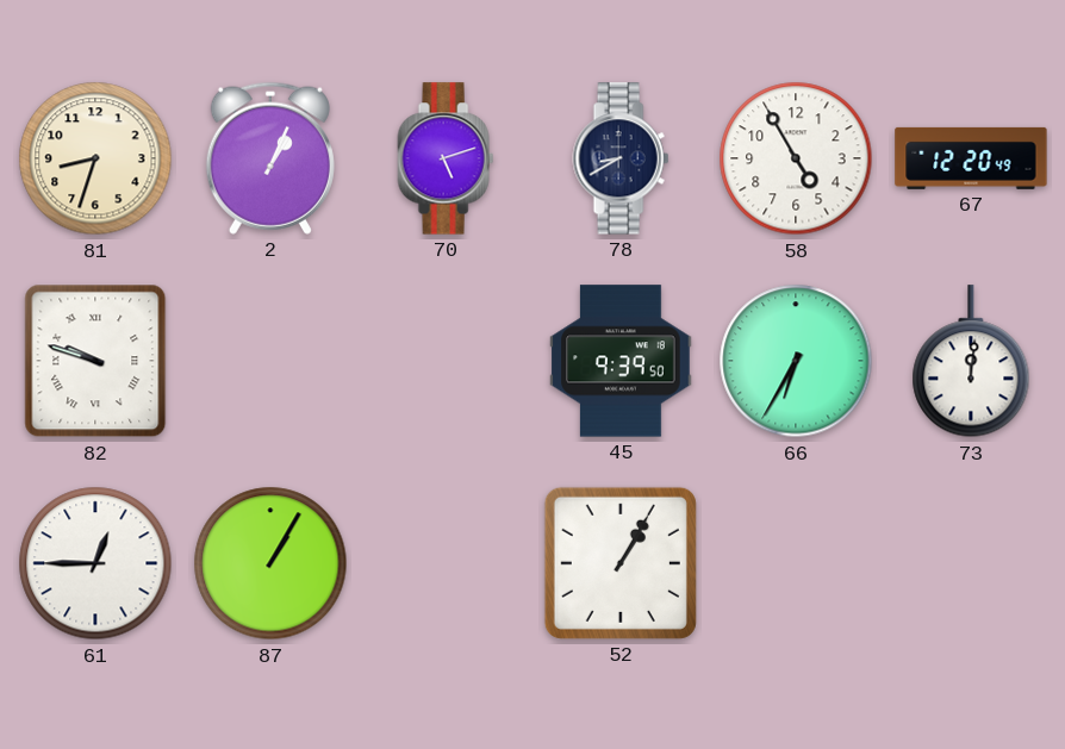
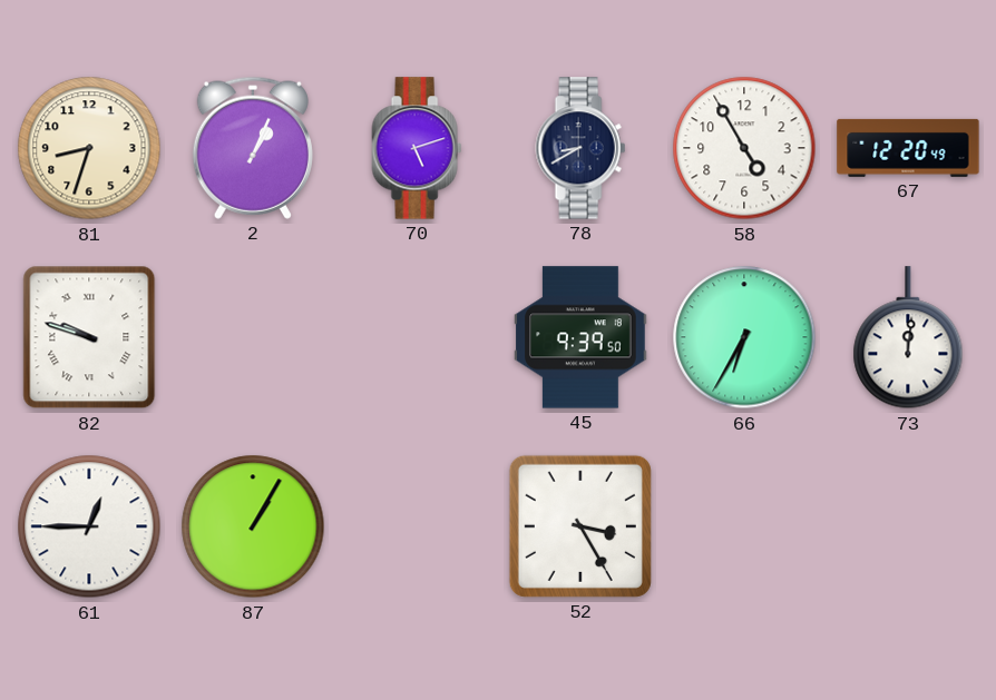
52: 1:05 -> 3:25
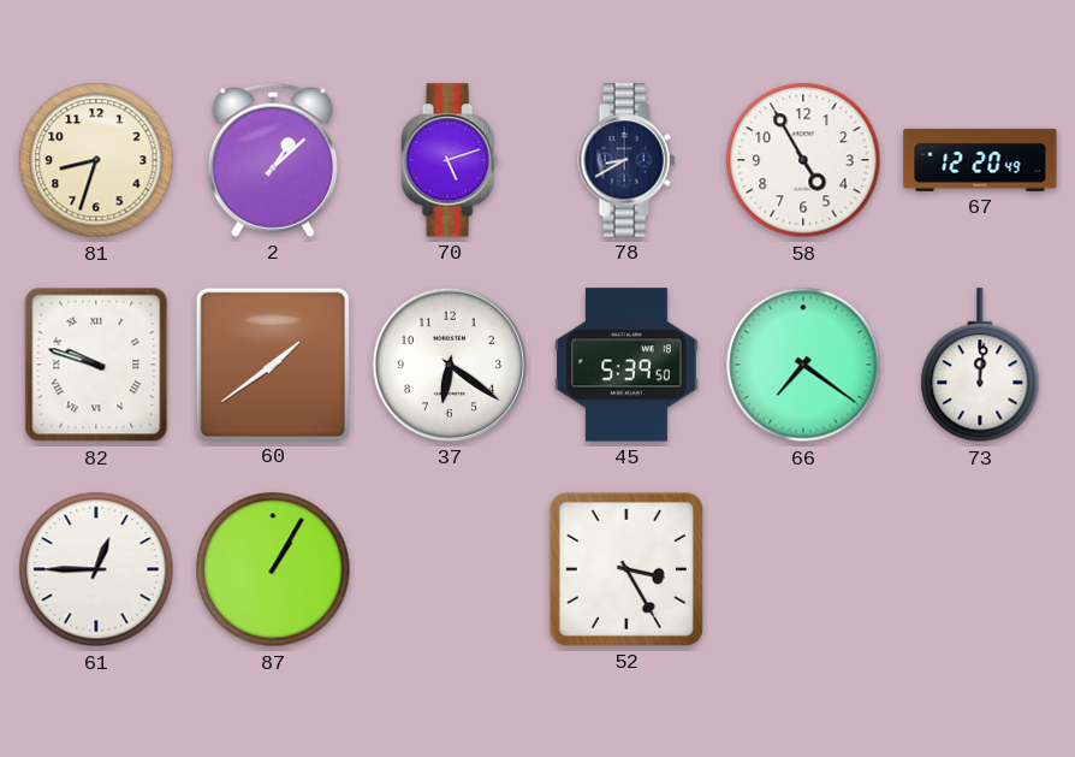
2: 1:04 -> 1:08
60: none -> 1:39
37: none -> 6:21
45: 9:39 -> 5:39
66: 6:35 -> 7:21
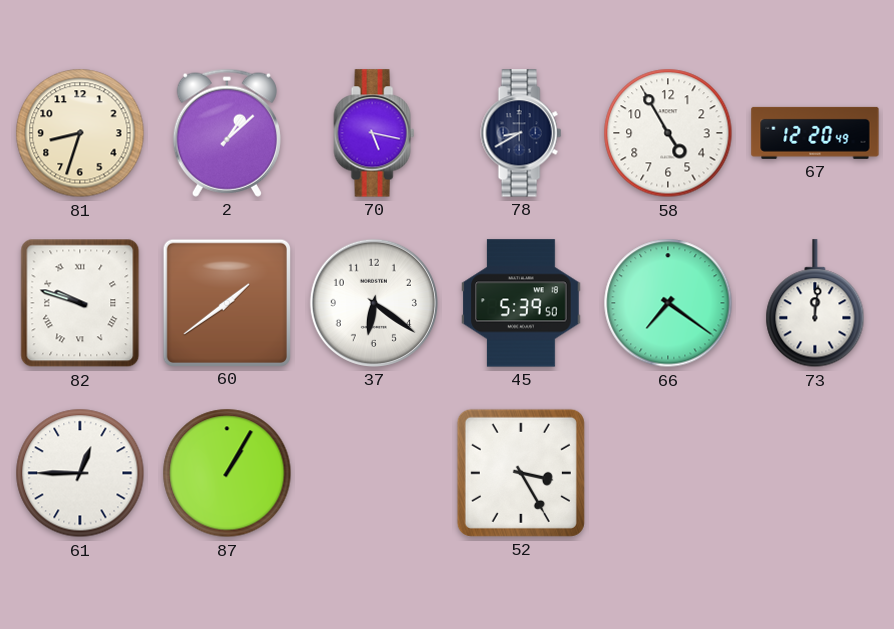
70: 5:12 -> 5:17
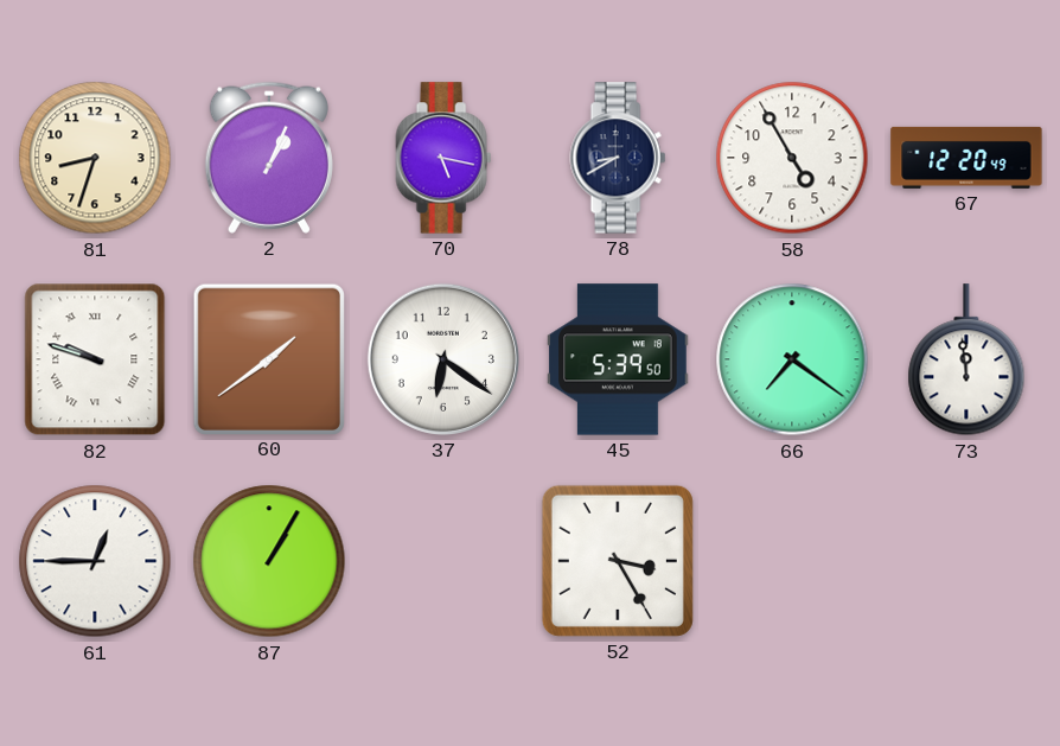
2: 1:08 -> 1:04
73: 12:01 -> 11:59
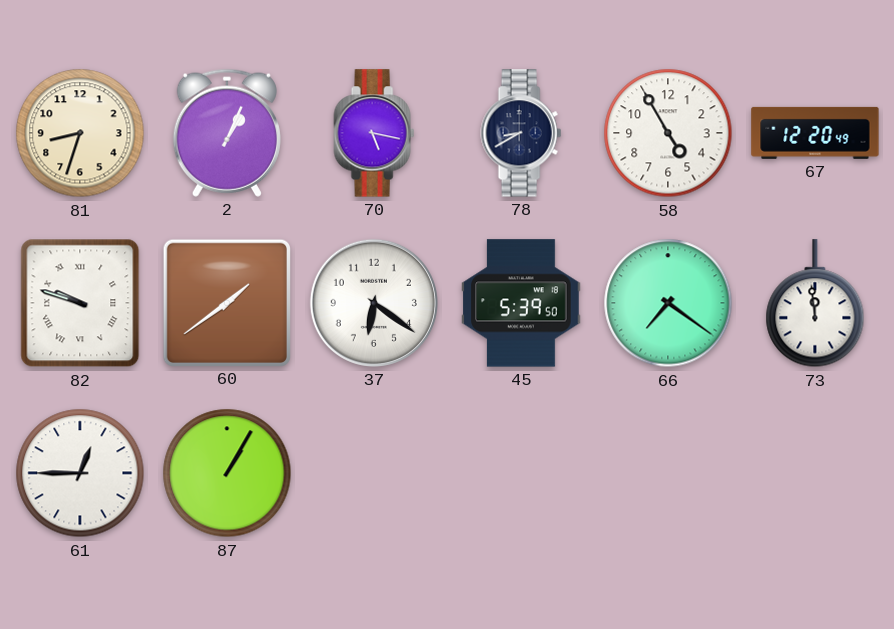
52: 3:25 -> none
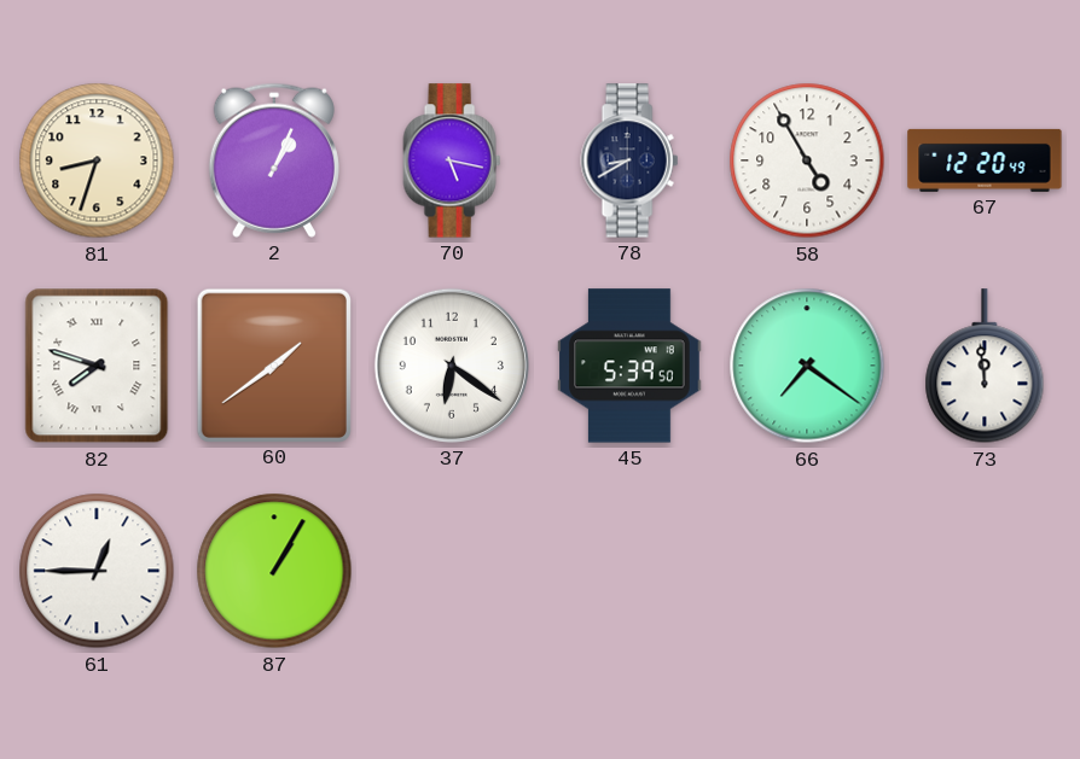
82: 9:48 -> 7:48
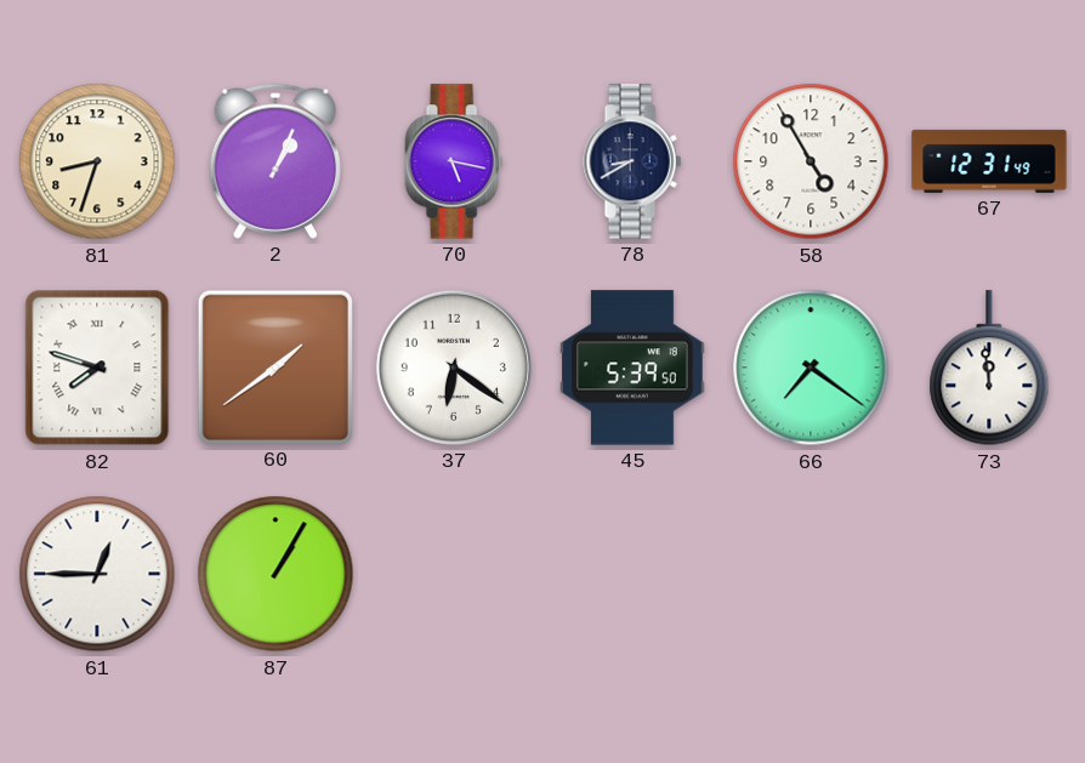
67: 12:20 -> 12:31
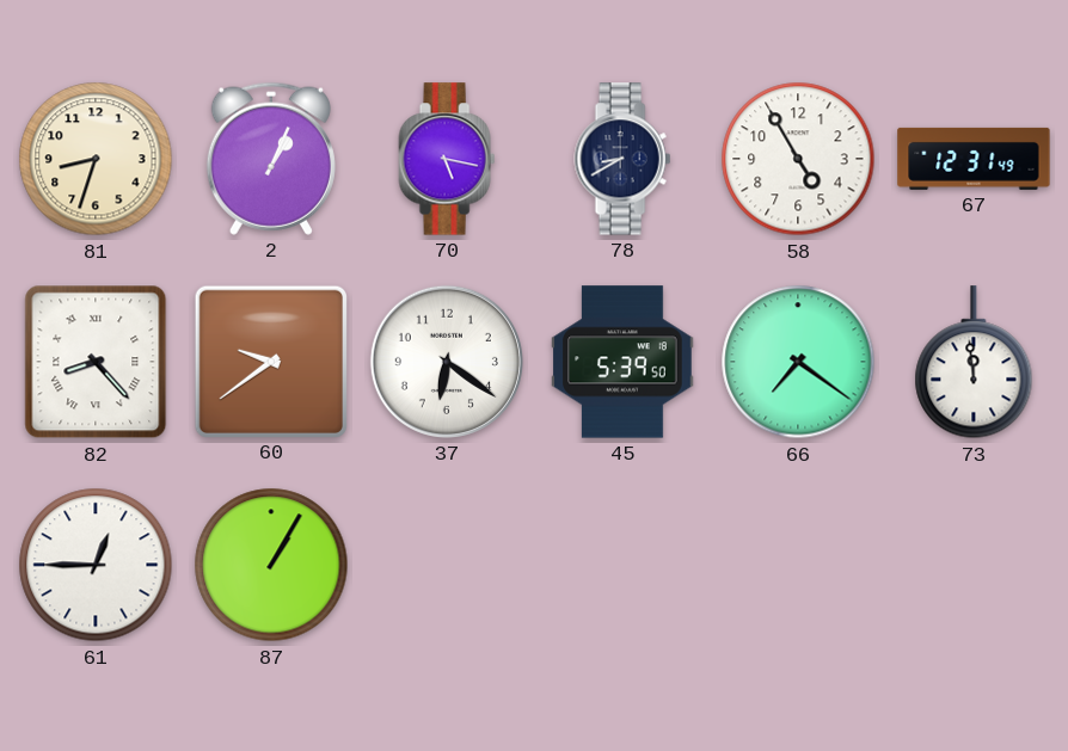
82: 7:48 -> 8:23
60: 1:39 -> 9:39
